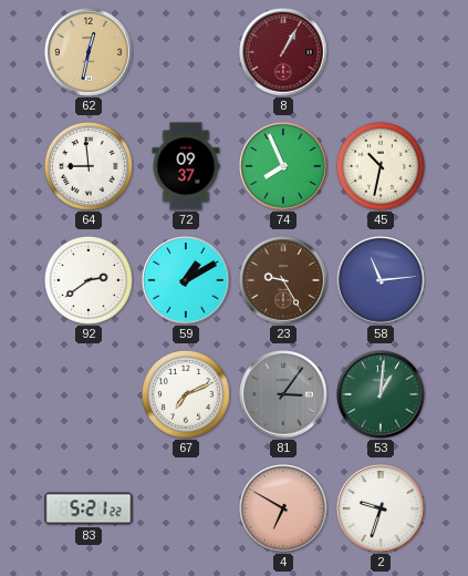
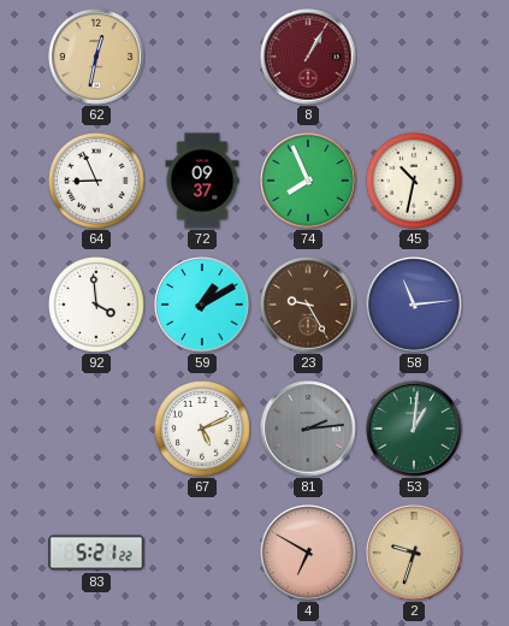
64: 8:59 -> 8:56
92: 2:39 -> 3:59
67: 7:11 -> 5:11
81: 3:06 -> 2:14
2 dial: white -> champagne
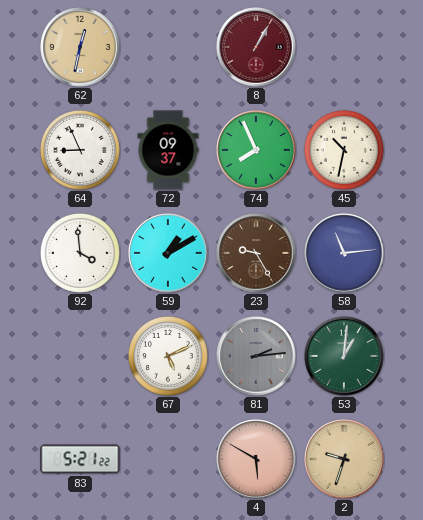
4: 6:50 -> 5:50
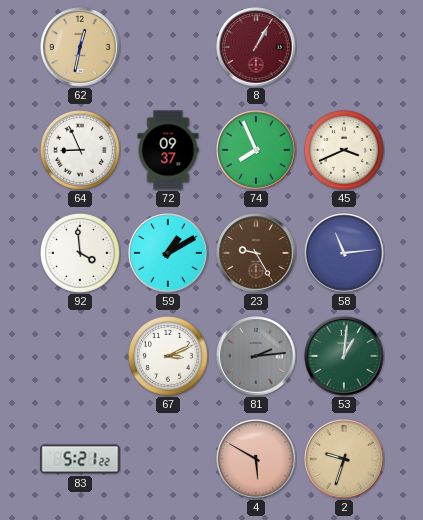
45: 10:32 -> 3:41
67: 5:11 -> 3:11
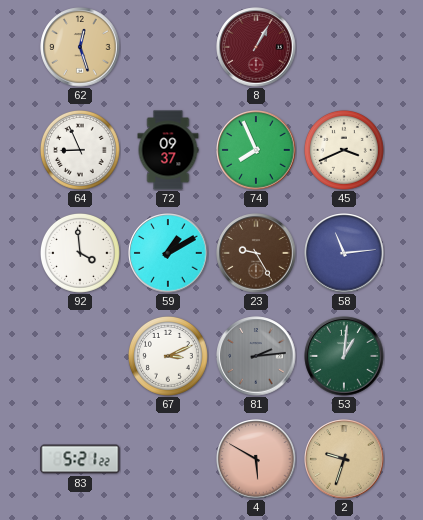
62: 12:32 -> 12:27
